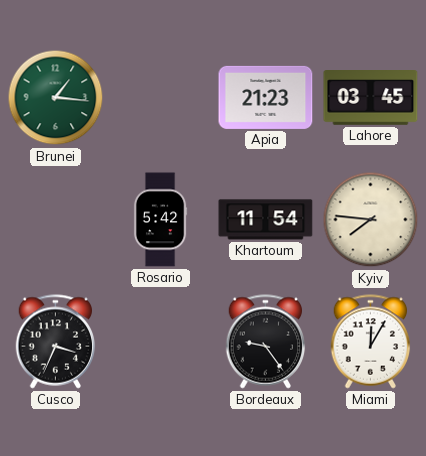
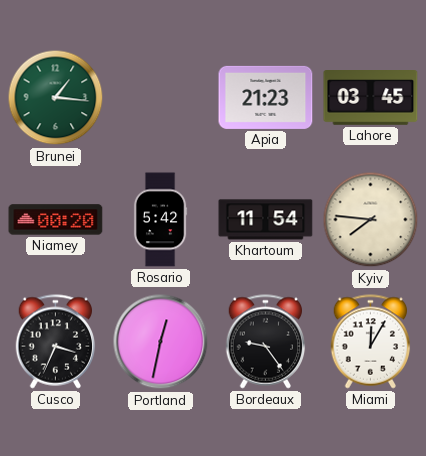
Niamey: none -> 00:20
Portland: none -> 12:32
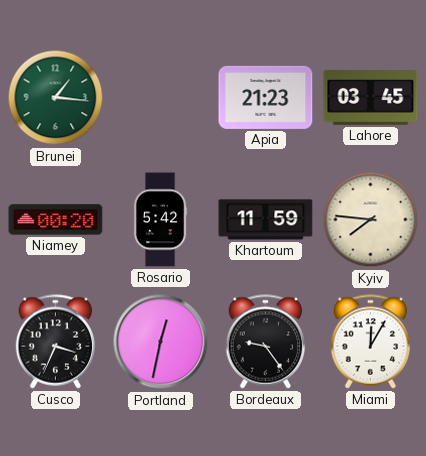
Khartoum: 11:54 -> 11:59
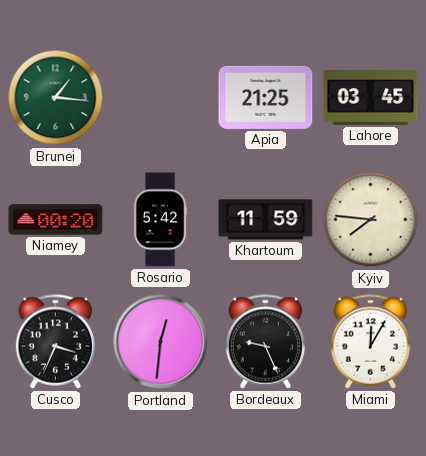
Apia: 21:23 -> 21:25
Portland: 12:32 -> 12:31
Bordeaux: 9:24 -> 9:26
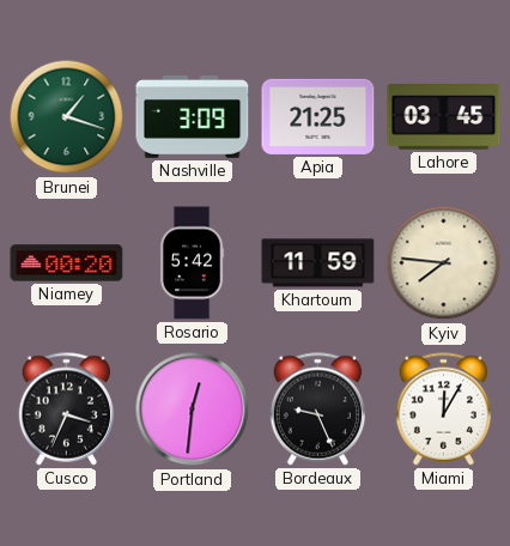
Brunei: 1:16 -> 1:18
Nashville: none -> 3:09
